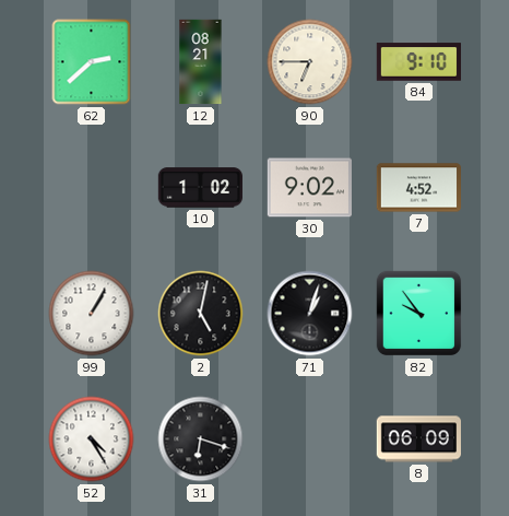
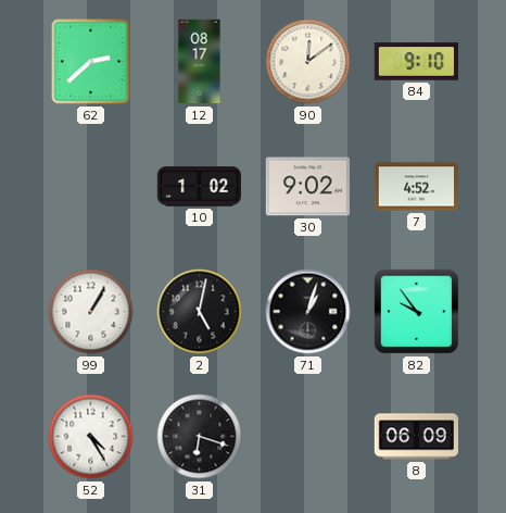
12: 08:21 -> 08:17
90: 6:45 -> 12:09
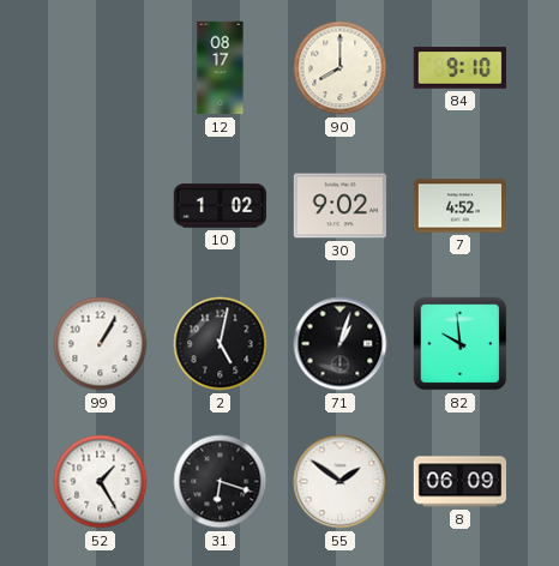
62: 2:38 -> none
90: 12:09 -> 8:00
82: 9:54 -> 9:59
52: 4:25 -> 1:25
55: none -> 1:51
